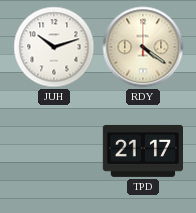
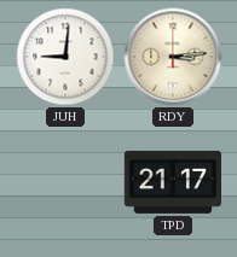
JUH: 10:12 -> 9:01
RDY: 4:21 -> 3:14
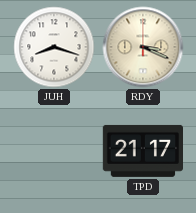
JUH: 9:01 -> 8:18
RDY: 3:14 -> 3:19
